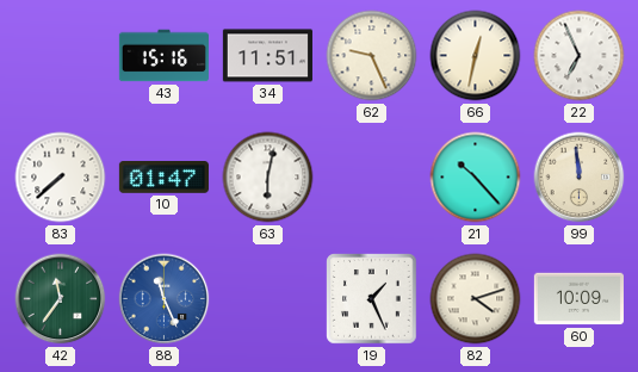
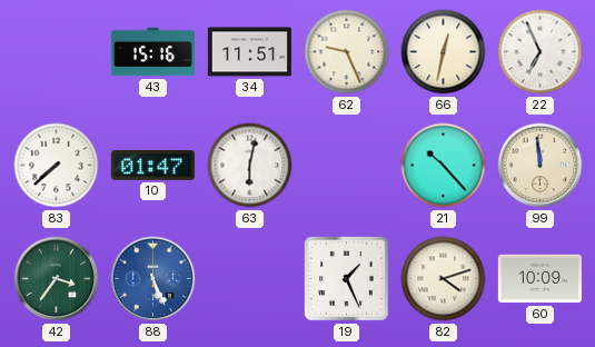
42: 11:36 -> 3:36
88: 11:26 -> 5:26
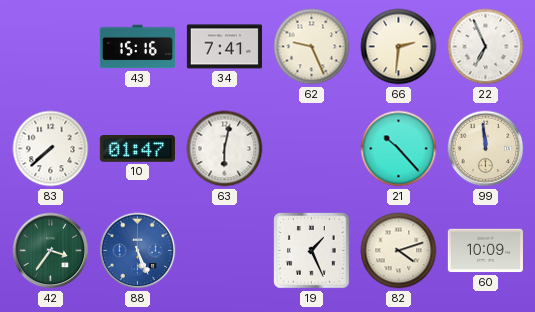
34: 11:51 -> 7:41
66: 12:32 -> 2:31
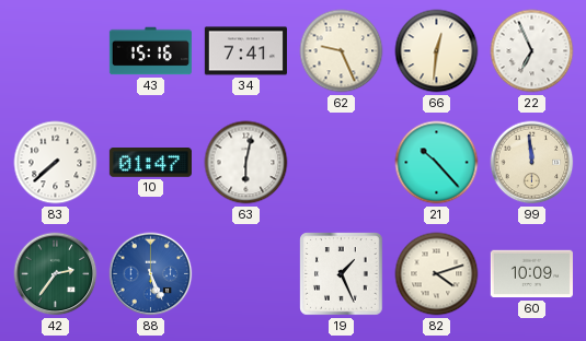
66: 2:31 -> 12:31
42: 3:36 -> 2:36
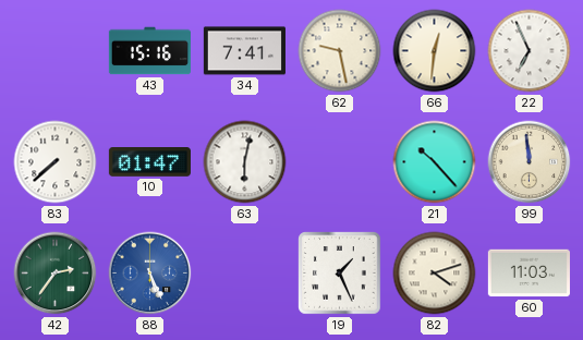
62: 9:26 -> 9:28
60: 10:09 -> 11:03
